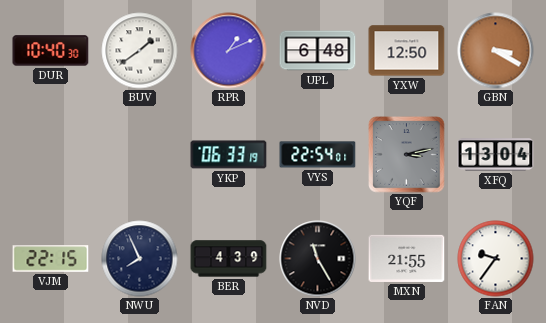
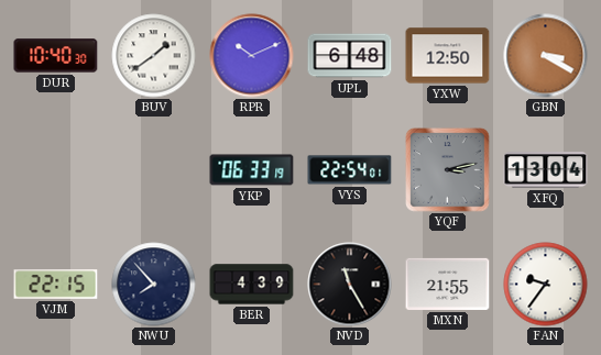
RPR: 1:11 -> 10:11
NWU: 7:56 -> 7:53
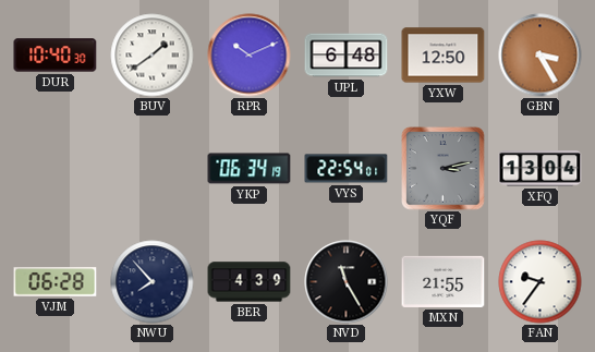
GBN: 3:20 -> 3:25
YKP: 06:33 -> 06:34
VJM: 22:15 -> 06:28
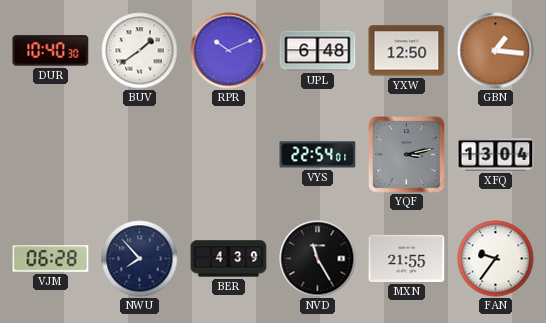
GBN: 3:25 -> 1:16
YKP: 06:34 -> none
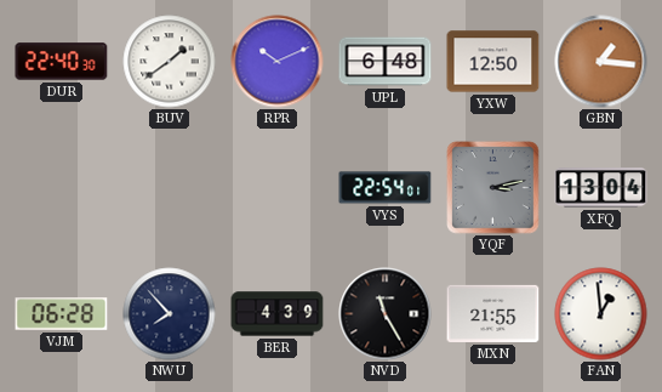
DUR: 10:40 -> 22:40
FAN: 9:36 -> 12:59
